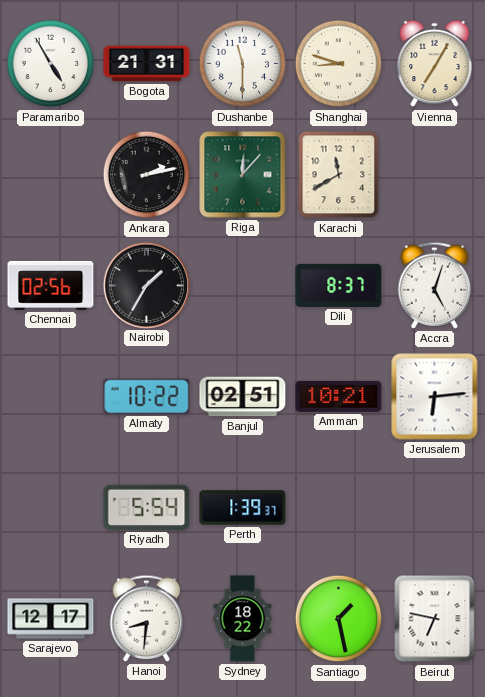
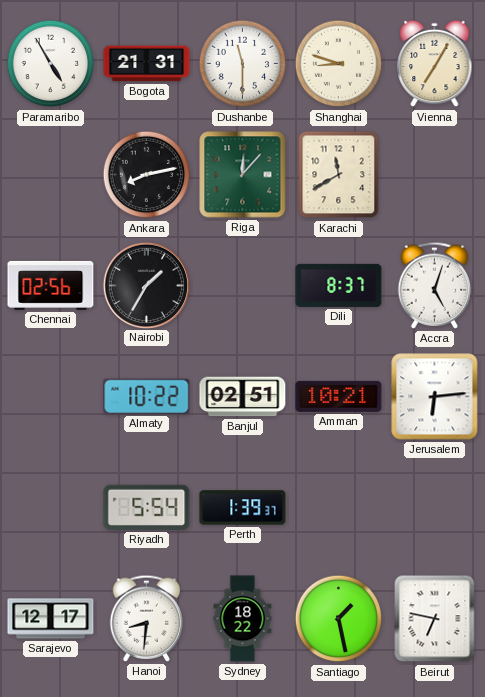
Ankara: 2:13 -> 8:13
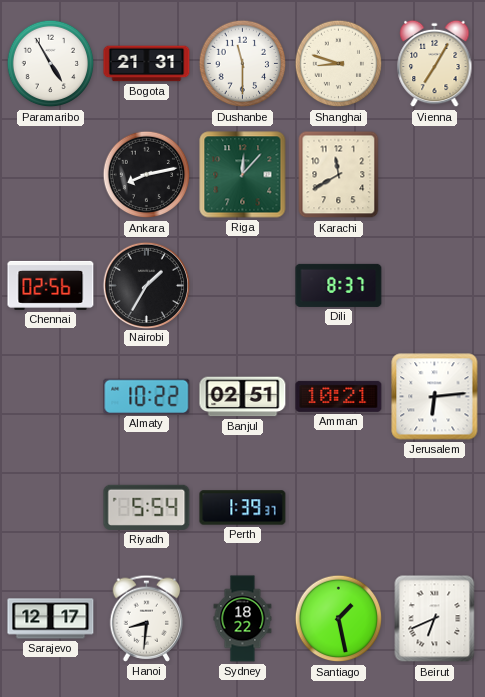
Accra: 5:03 -> none
Beirut: 6:47 -> 6:41
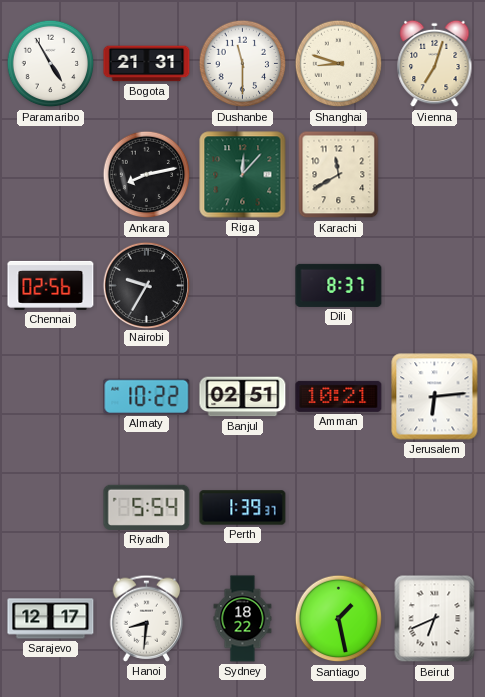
Vienna: 7:05 -> 7:03
Nairobi: 1:35 -> 9:35
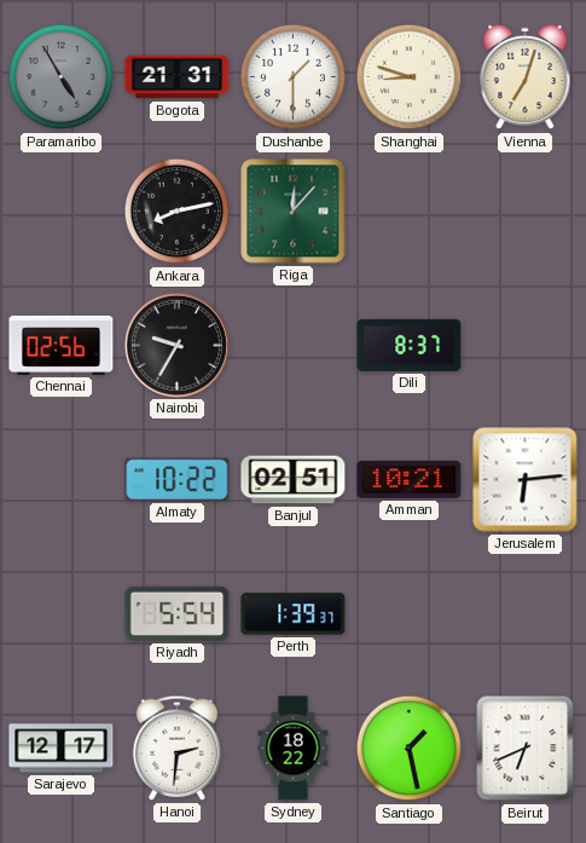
Paramaribo dial: white -> grey
Dushanbe: 11:30 -> 1:30
Karachi: 11:40 -> none
Hanoi: 8:31 -> 2:31
